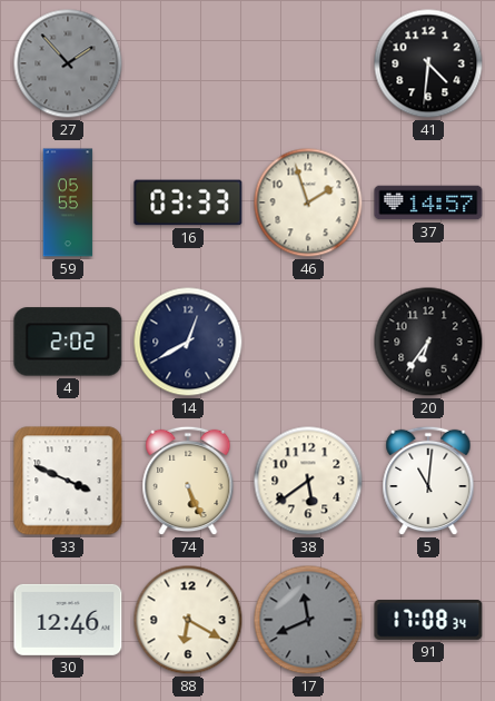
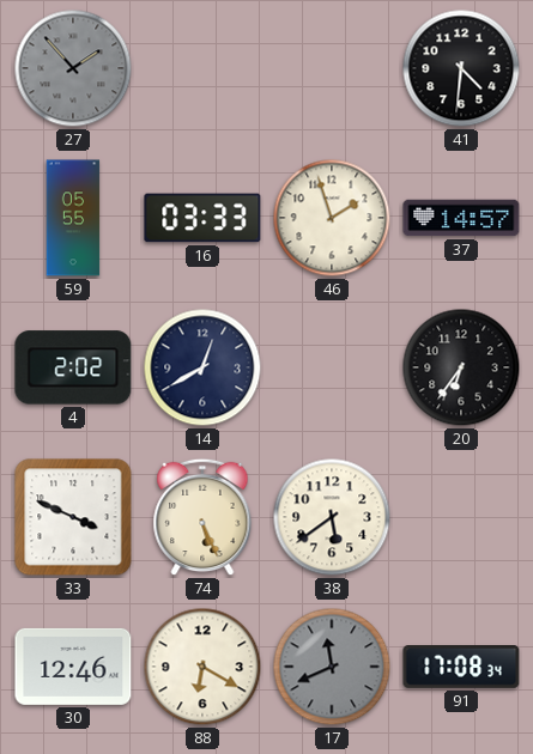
5: 11:01 -> none
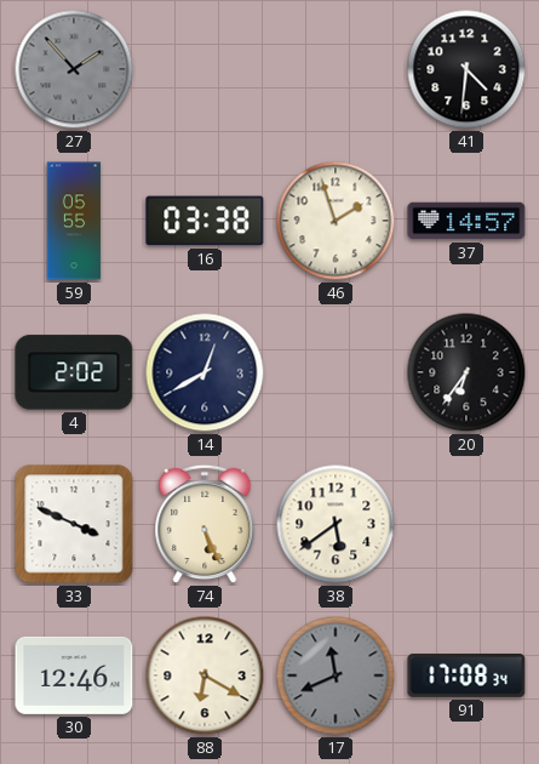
16: 03:33 -> 03:38
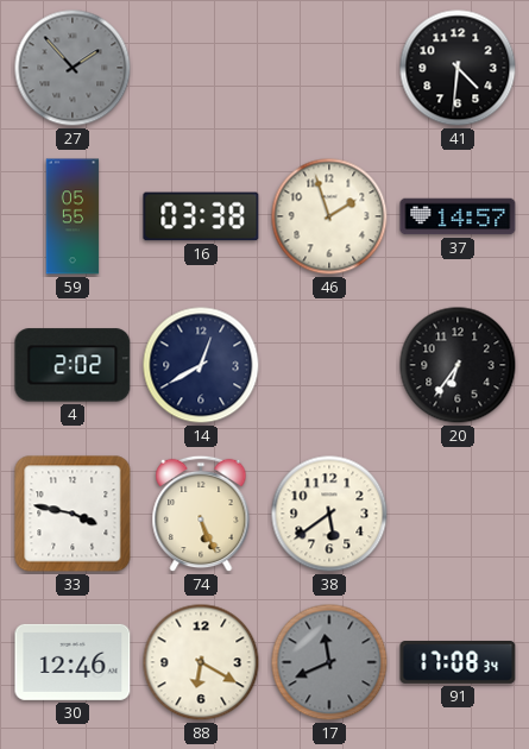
33: 3:49 -> 3:47
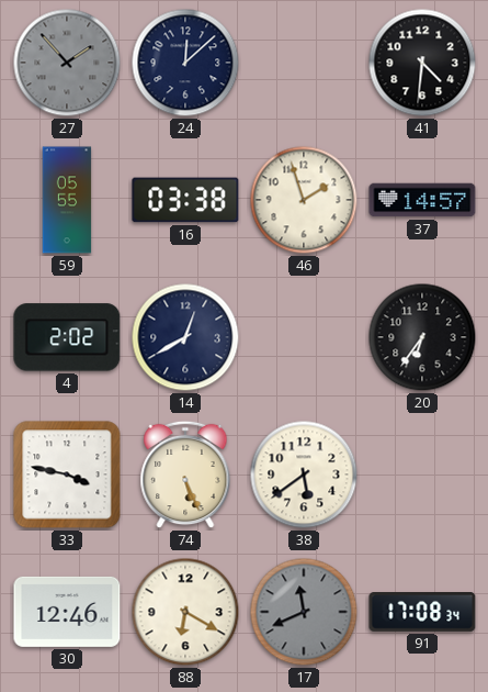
24: none -> 12:08
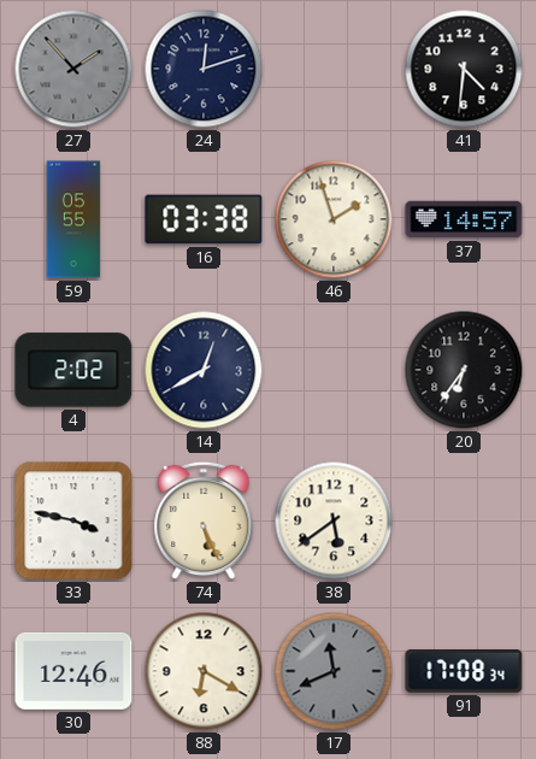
24: 12:08 -> 12:12
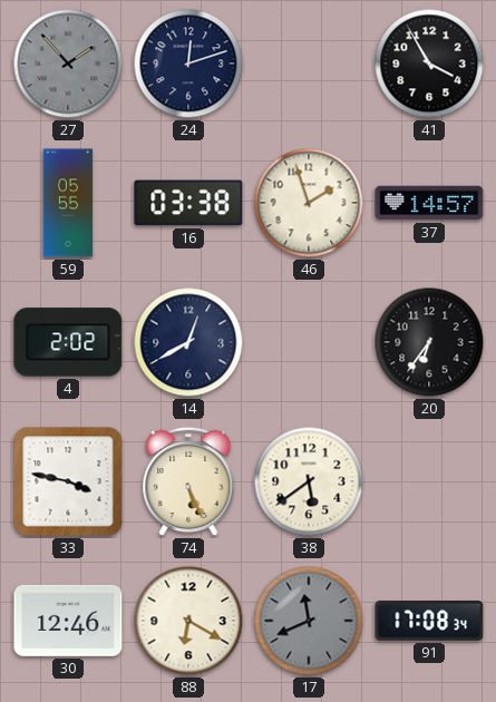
41: 4:31 -> 3:55
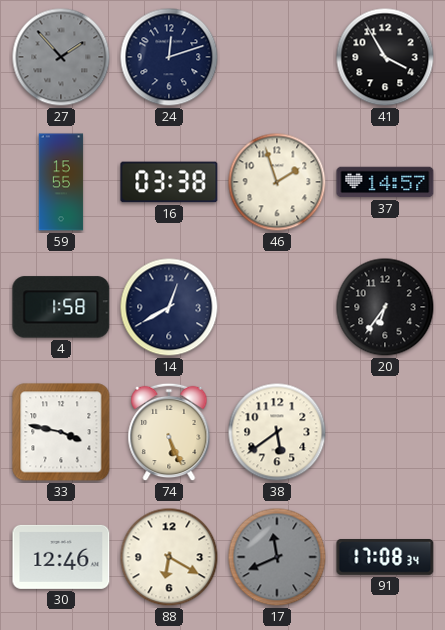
59: 05:55 -> 15:55
4: 2:02 -> 1:58
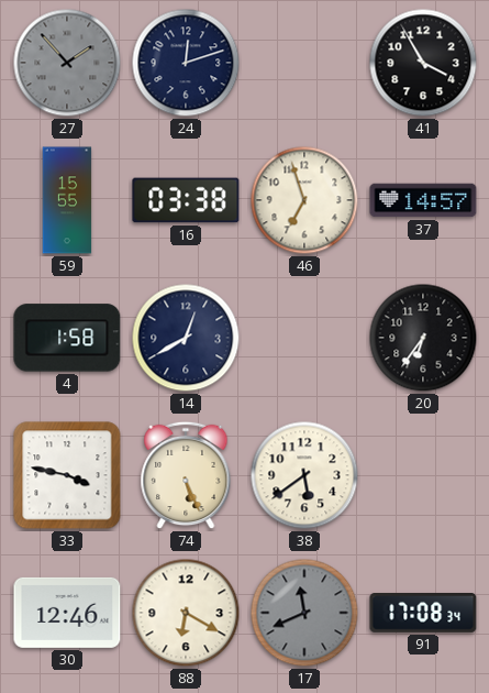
46: 1:57 -> 6:57
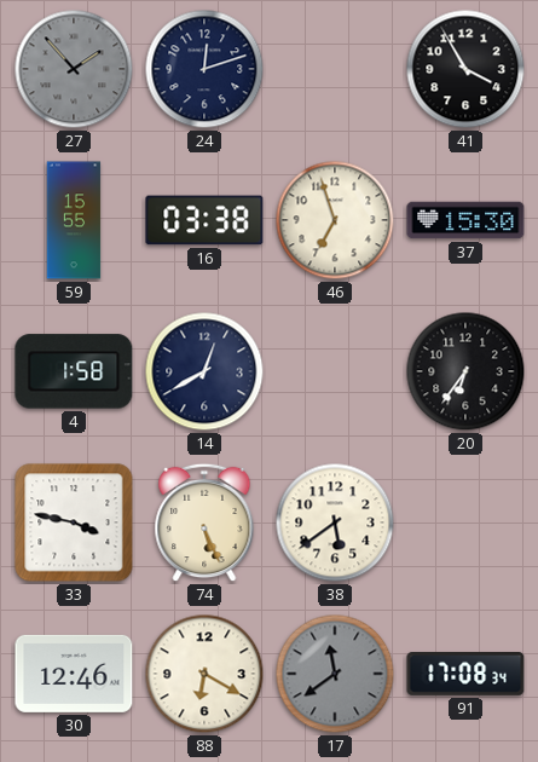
37: 14:57 -> 15:30
17: 11:41 -> 11:39
